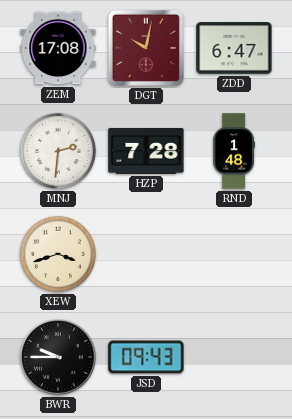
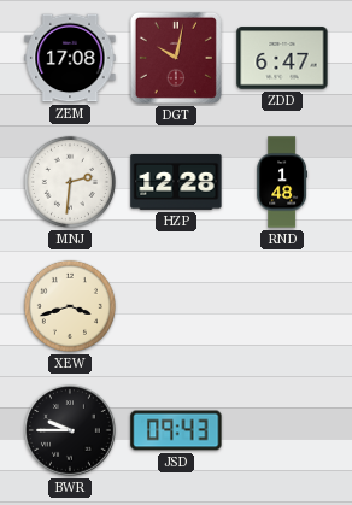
HZP: 7:28 -> 12:28
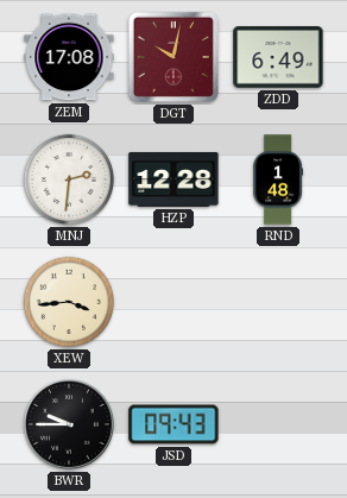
ZDD: 6:47 -> 6:49
XEW: 3:42 -> 3:44
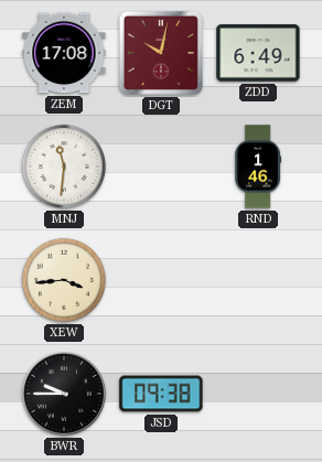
MNJ: 2:31 -> 11:31
HZP: 12:28 -> none
RND: 1:48 -> 1:46
JSD: 09:43 -> 09:38
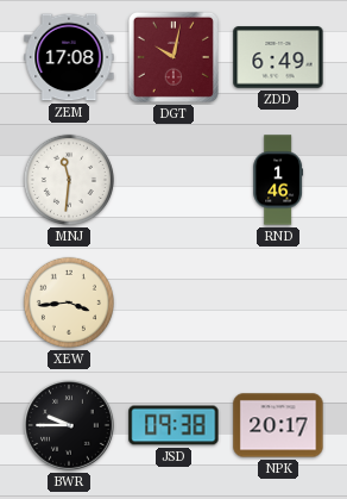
NPK: none -> 20:17
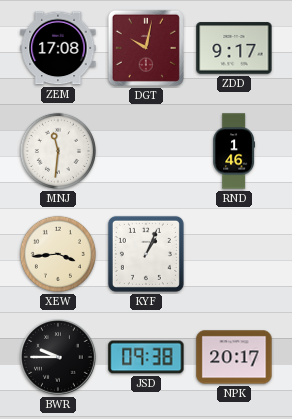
ZDD: 6:49 -> 9:17
KYF: none -> 1:04
